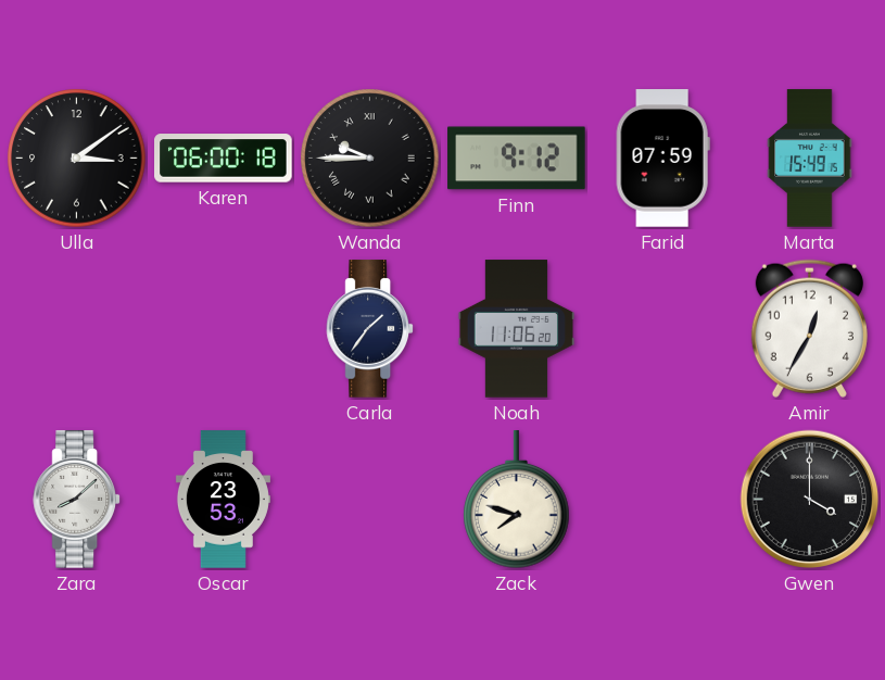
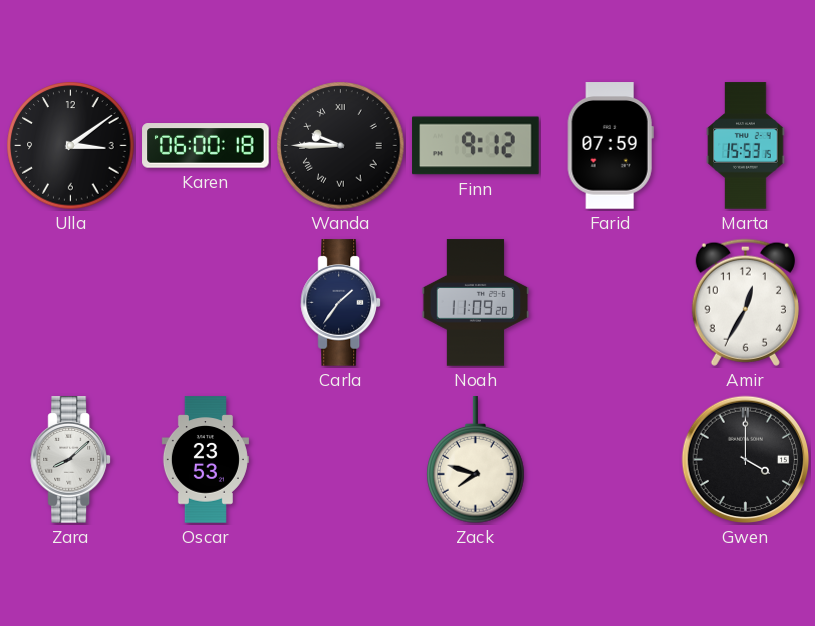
Marta: 15:49 -> 15:53
Noah: 11:06 -> 11:09
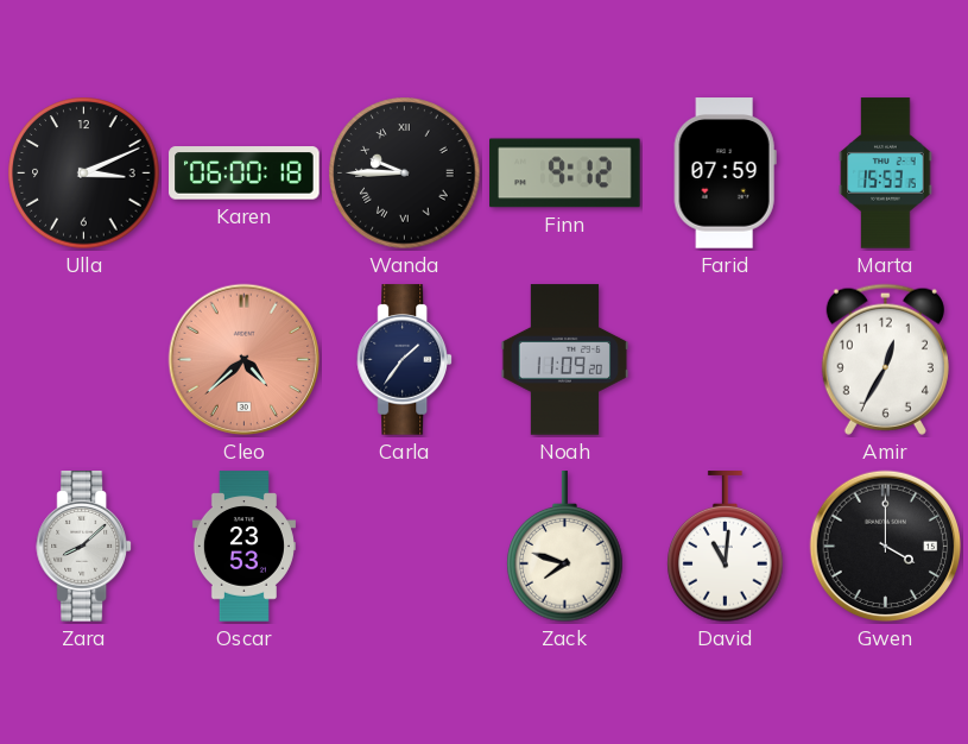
Ulla: 3:09 -> 3:11
Cleo: none -> 4:38
David: none -> 11:01
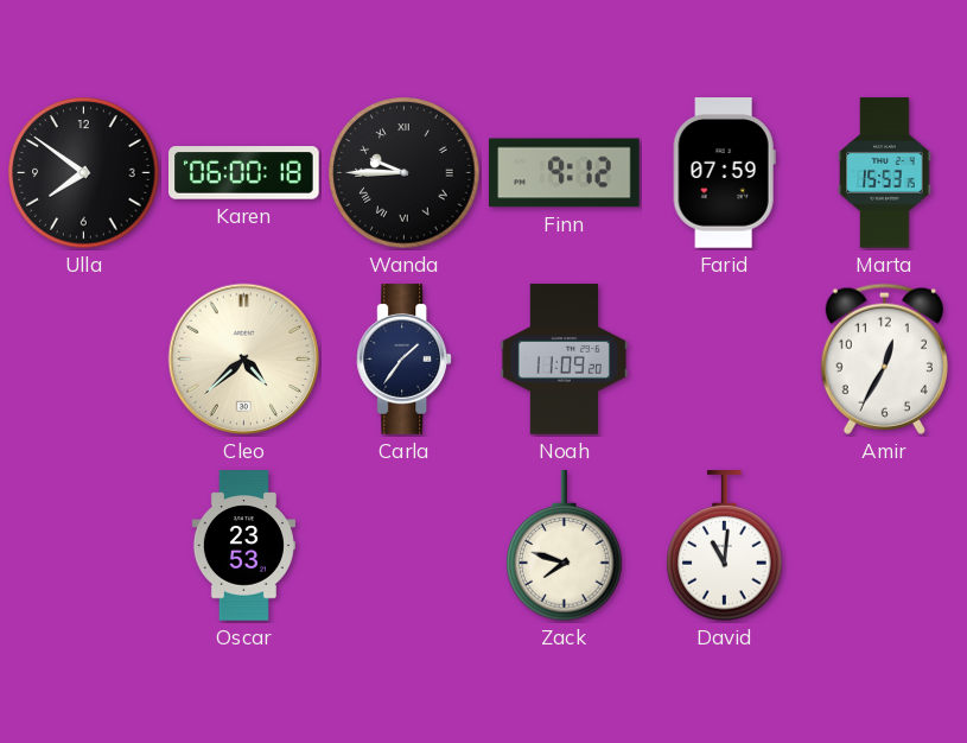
Ulla: 3:11 -> 7:51
Cleo dial: salmon -> cream
Zara: 8:08 -> none
Gwen: 4:00 -> none
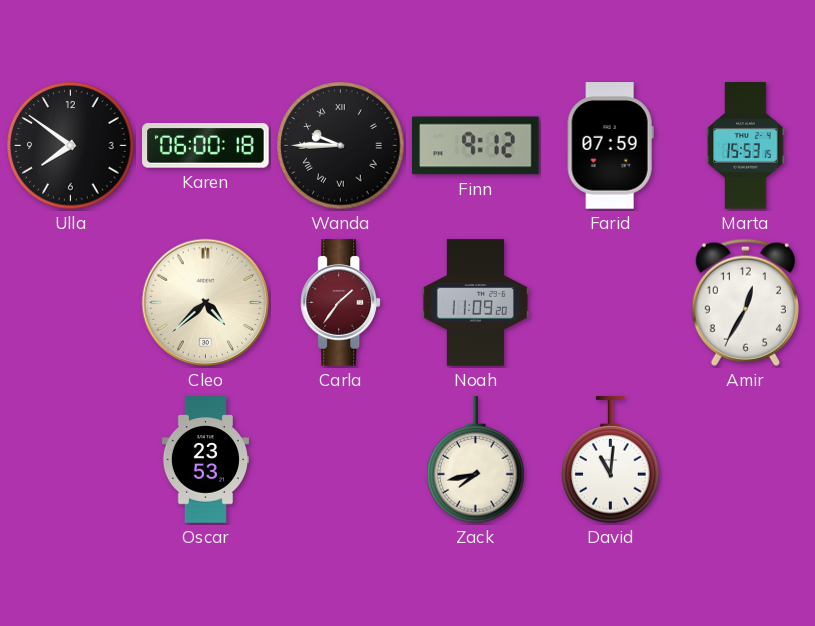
Carla dial: navy -> burgundy
Zack: 7:48 -> 7:43
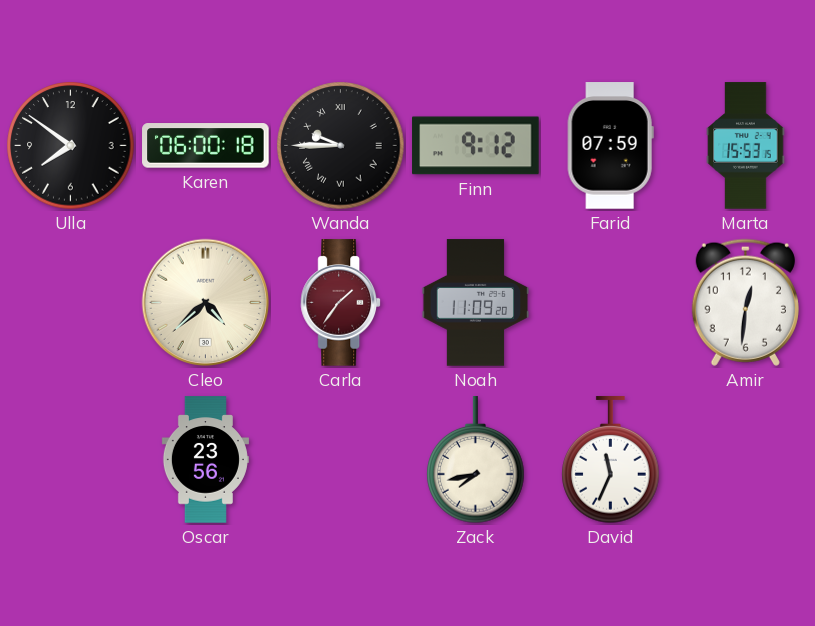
Amir: 12:35 -> 12:31
Oscar: 23:53 -> 23:56
David: 11:01 -> 11:34
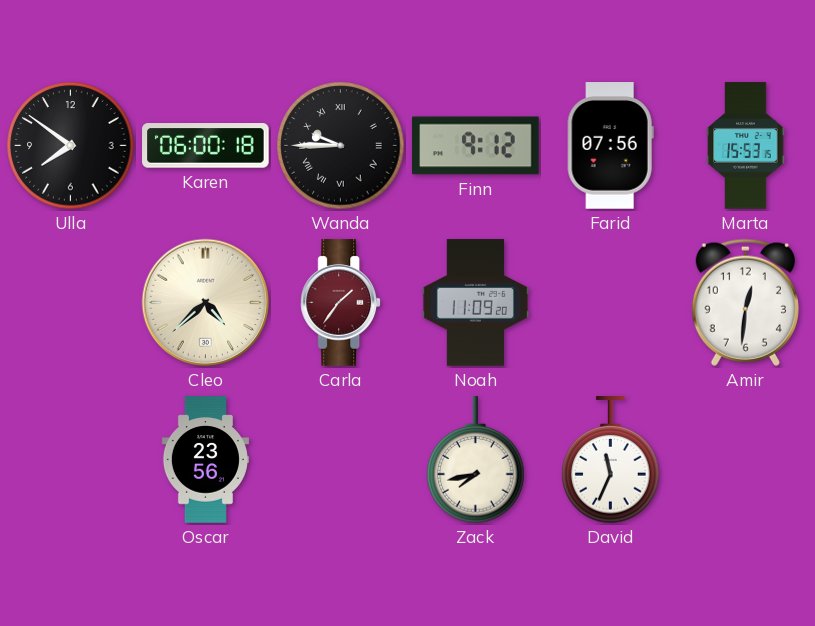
Farid: 07:59 -> 07:56
